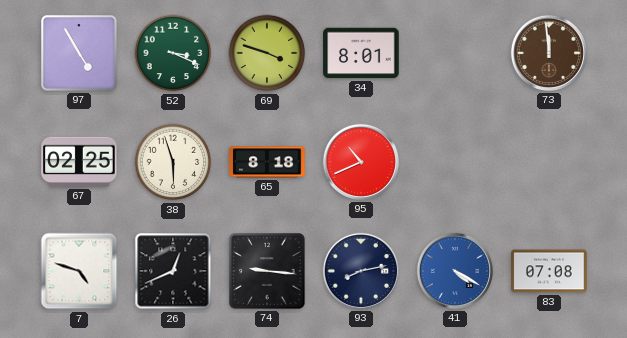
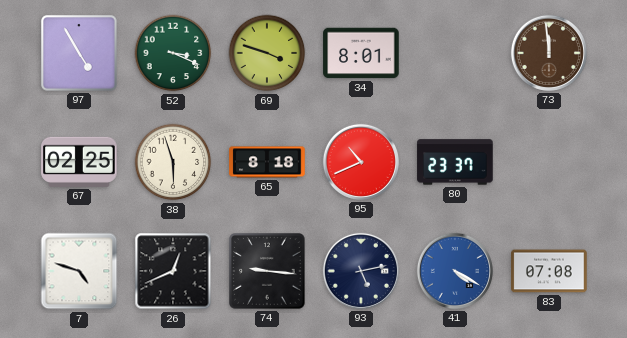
80: none -> 23:37
93: 8:13 -> 5:13
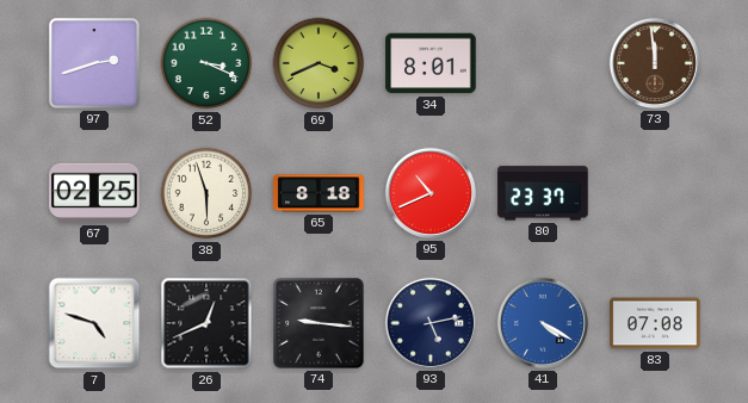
97: 4:55 -> 2:42
69: 3:48 -> 3:41
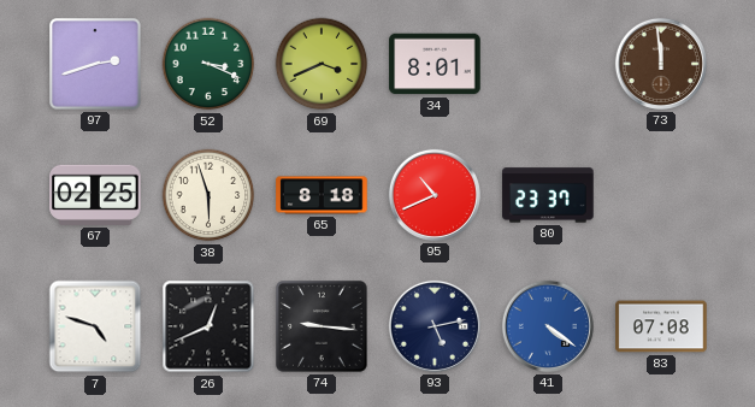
41: 4:20 -> 4:21
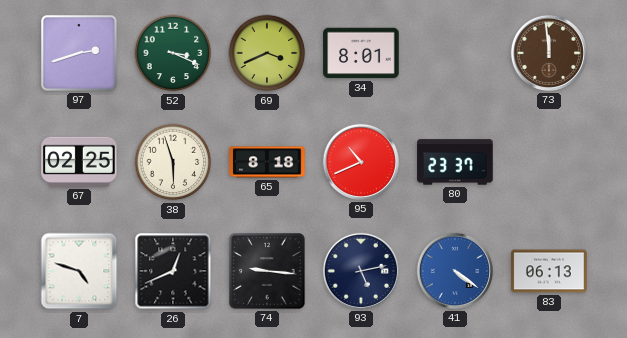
83: 07:08 -> 06:13
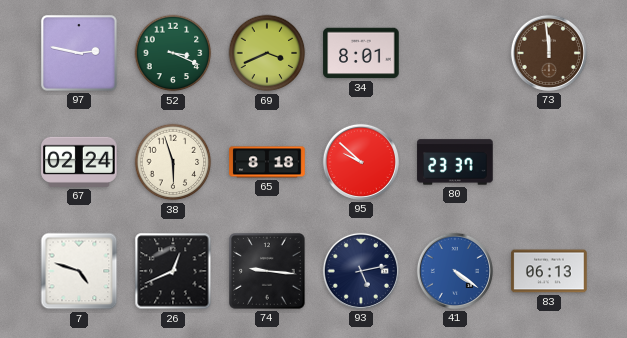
97: 2:42 -> 2:47
67: 02:25 -> 02:24
95: 10:41 -> 9:52
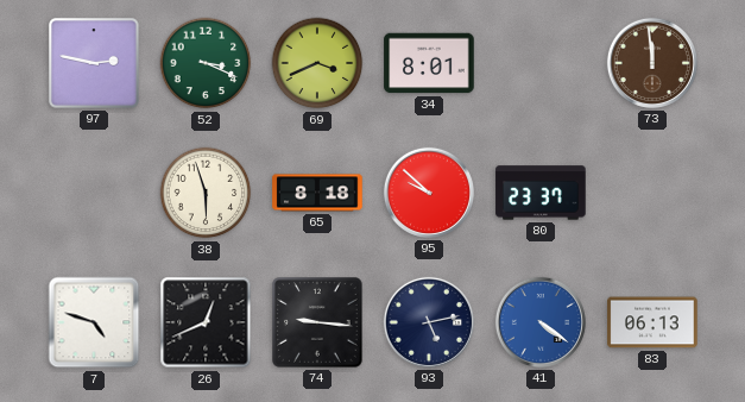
67: 02:24 -> none
